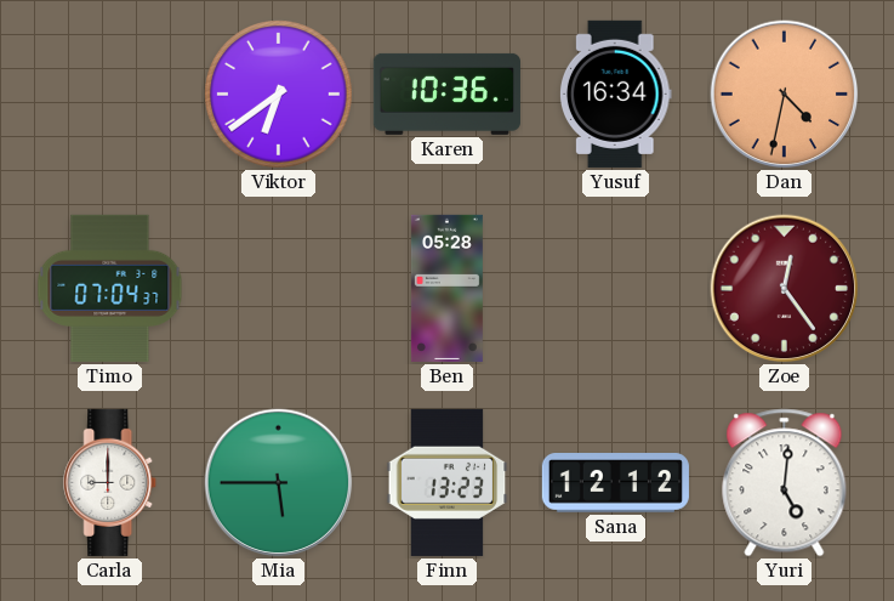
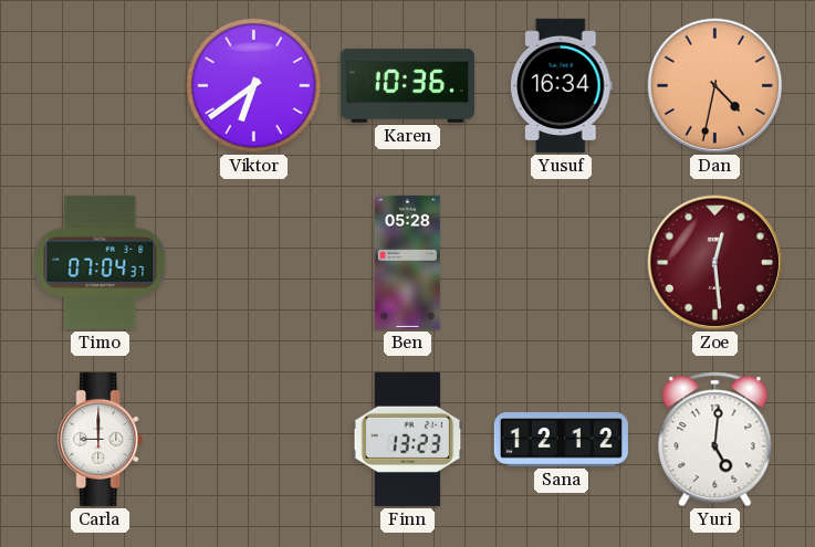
Zoe: 12:24 -> 12:29
Mia: 5:45 -> none
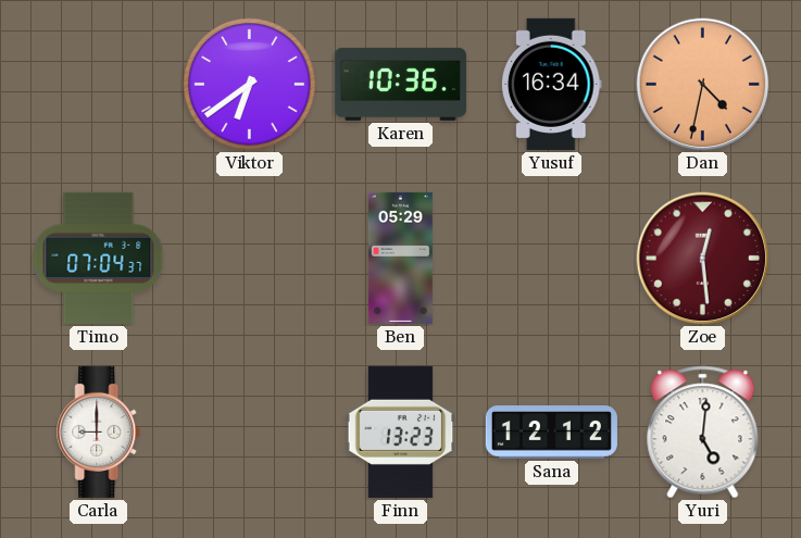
Ben: 05:28 -> 05:29
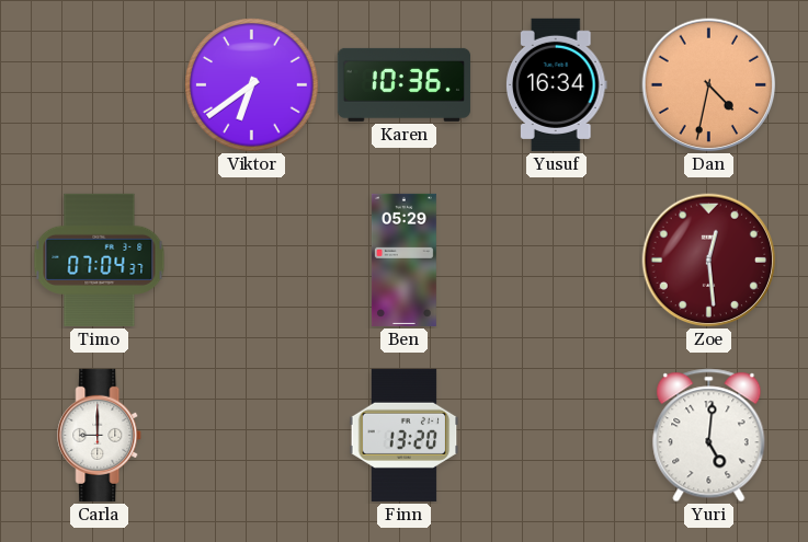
Finn: 13:23 -> 13:20
Sana: 12:12 -> none
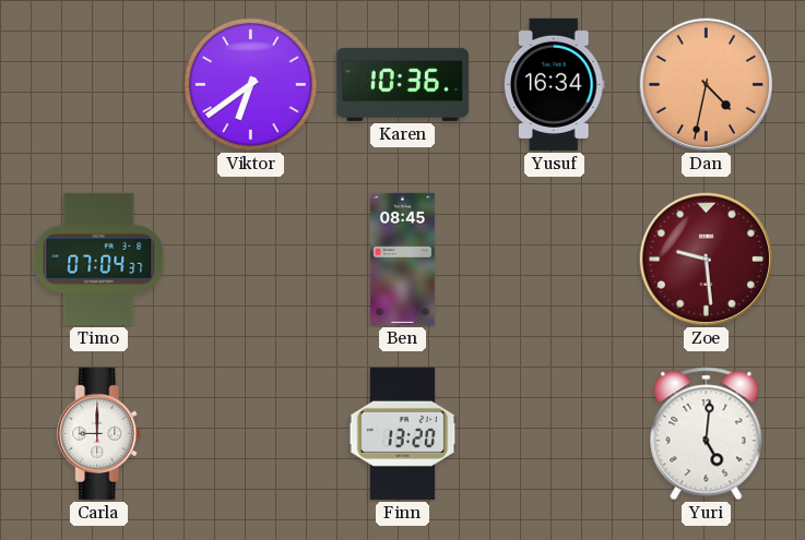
Ben: 05:29 -> 08:45
Zoe: 12:29 -> 9:29
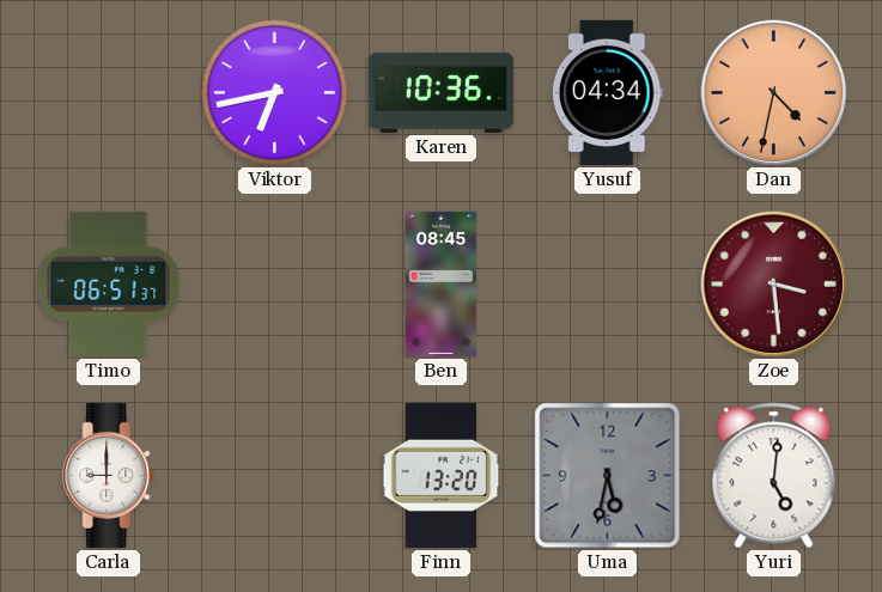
Viktor: 6:39 -> 6:43
Yusuf: 16:34 -> 04:34
Timo: 07:04 -> 06:51
Zoe: 9:29 -> 3:29
Uma: none -> 5:32
